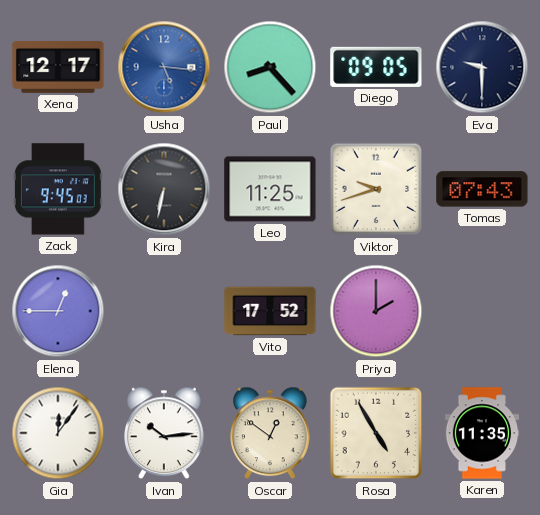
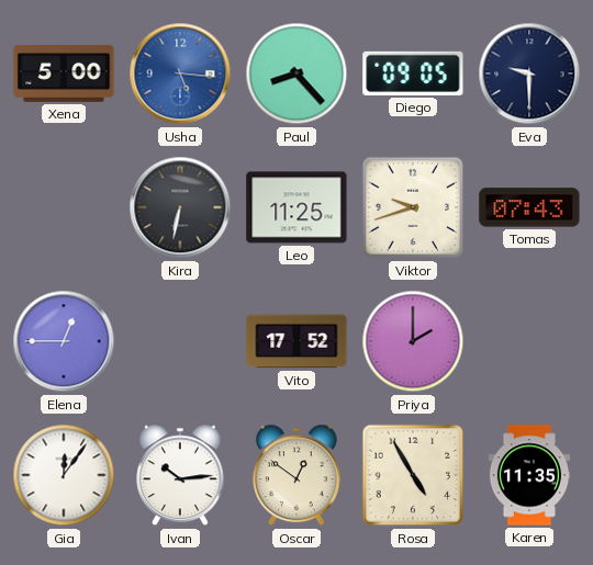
Xena: 12:17 -> 5:00
Zack: 9:45 -> none
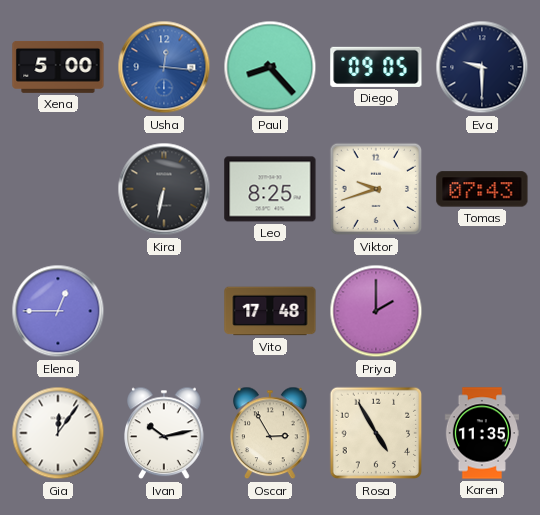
Usha: 5:16 -> 12:16
Leo: 11:25 -> 8:25
Vito: 17:52 -> 17:48
Ivan: 10:14 -> 10:13
Oscar: 12:51 -> 2:55
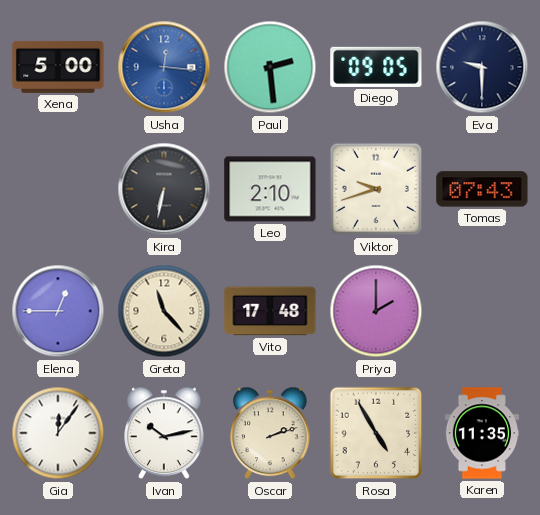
Paul: 8:23 -> 2:29
Leo: 8:25 -> 2:10
Greta: none -> 11:23
Oscar: 2:55 -> 2:12
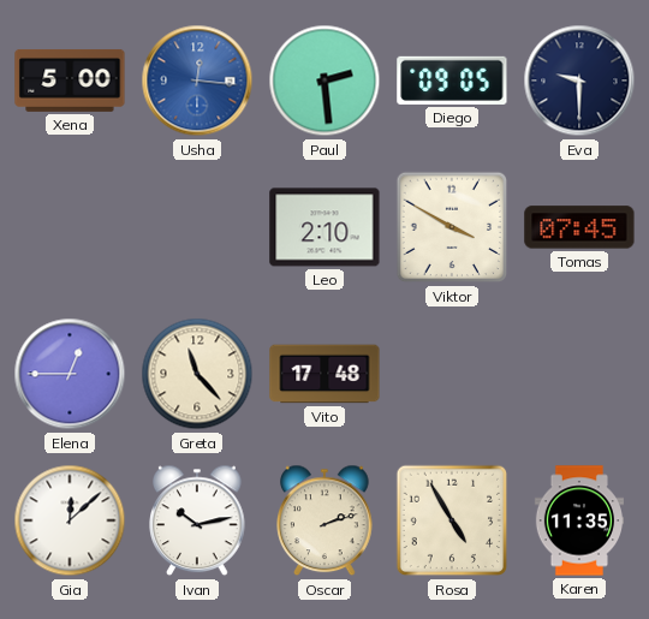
Kira: 6:32 -> none
Viktor: 9:42 -> 3:50
Tomas: 07:43 -> 07:45
Priya: 2:00 -> none
Gia: 12:06 -> 12:08
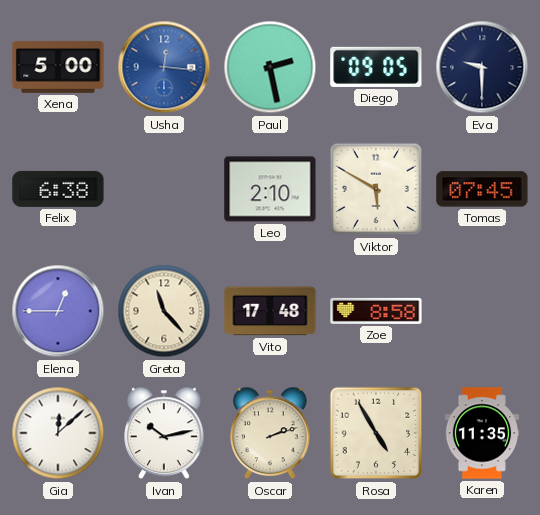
Paul: 2:29 -> 2:28
Felix: none -> 6:38
Viktor: 3:50 -> 5:50
Zoe: none -> 8:58
